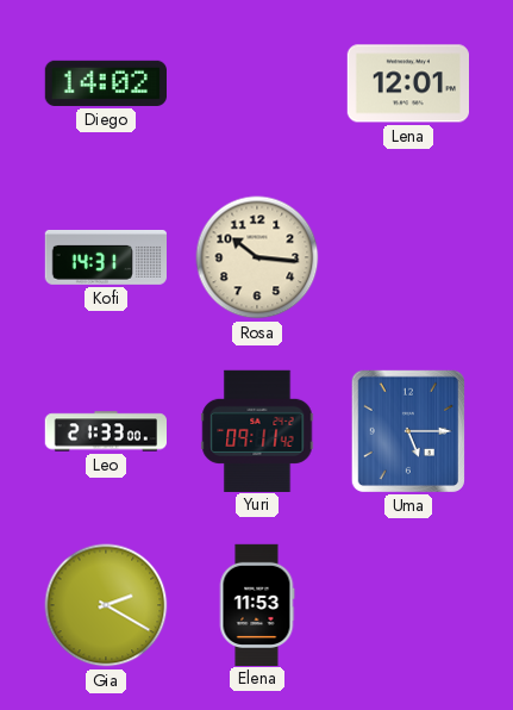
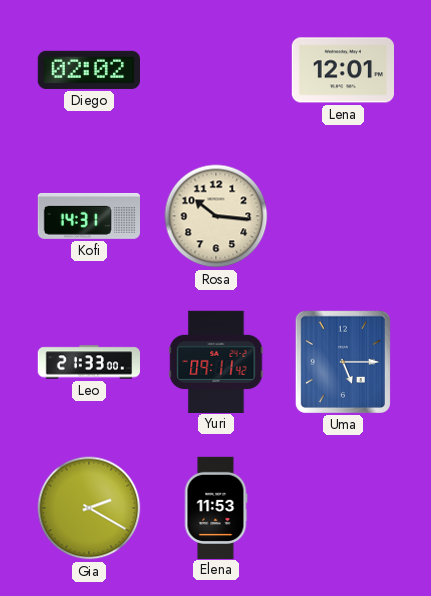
Diego: 14:02 -> 02:02
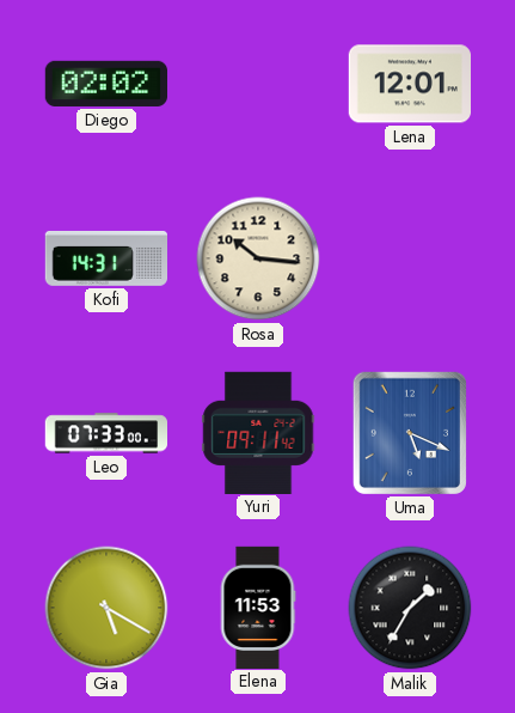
Leo: 21:33 -> 07:33
Uma: 5:15 -> 5:19
Gia: 2:20 -> 5:20
Malik: none -> 1:35
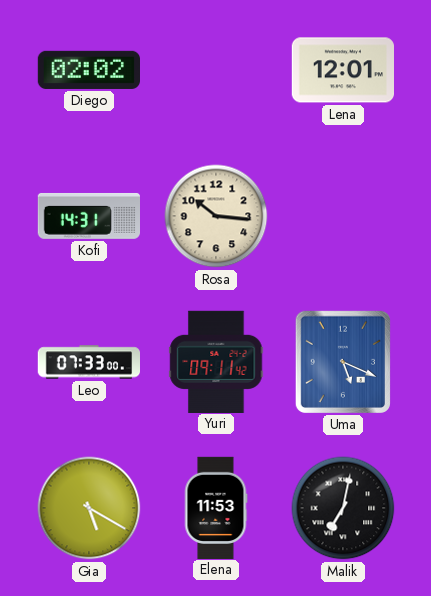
Malik: 1:35 -> 7:02
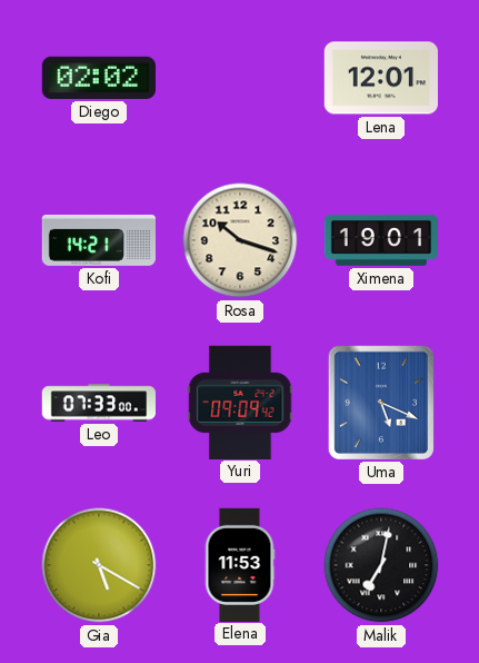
Kofi: 14:31 -> 14:21
Rosa: 10:16 -> 10:18
Ximena: none -> 19:01
Yuri: 09:11 -> 09:09
